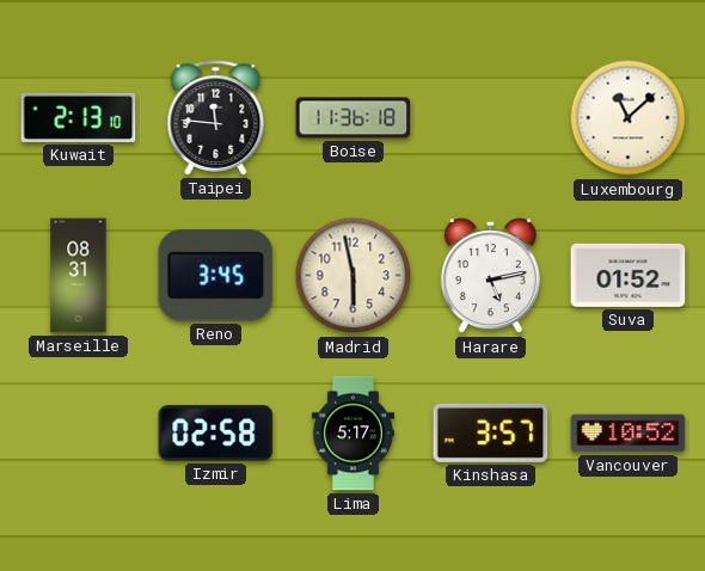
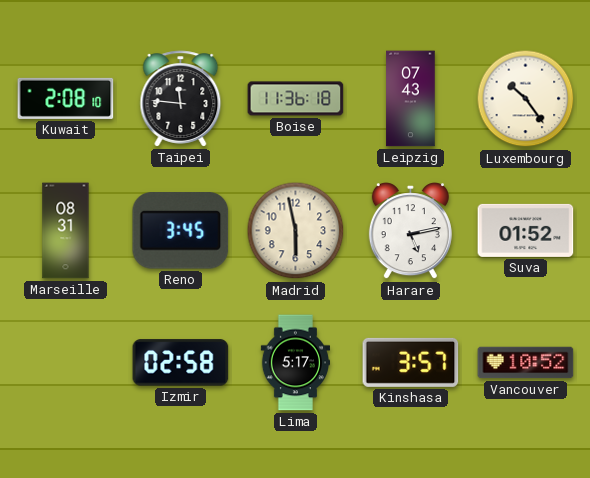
Kuwait: 2:13 -> 2:08
Leipzig: none -> 07:43
Luxembourg: 11:08 -> 10:24
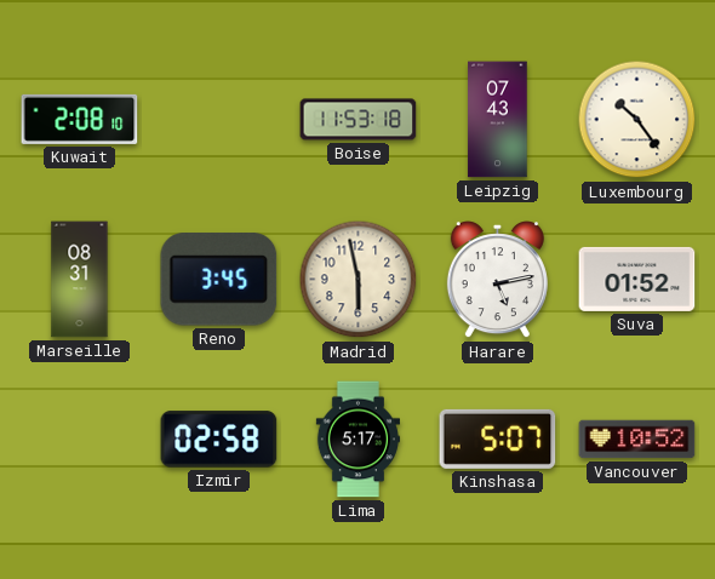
Taipei: 11:46 -> none
Boise: 11:36 -> 11:53
Kinshasa: 3:57 -> 5:07
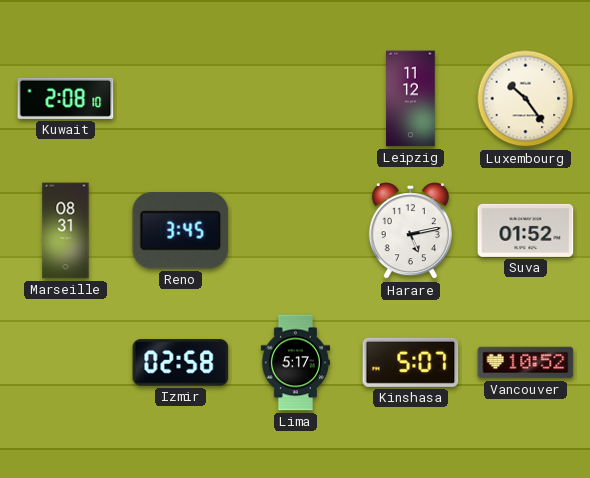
Boise: 11:53 -> none
Leipzig: 07:43 -> 11:12
Madrid: 5:58 -> none
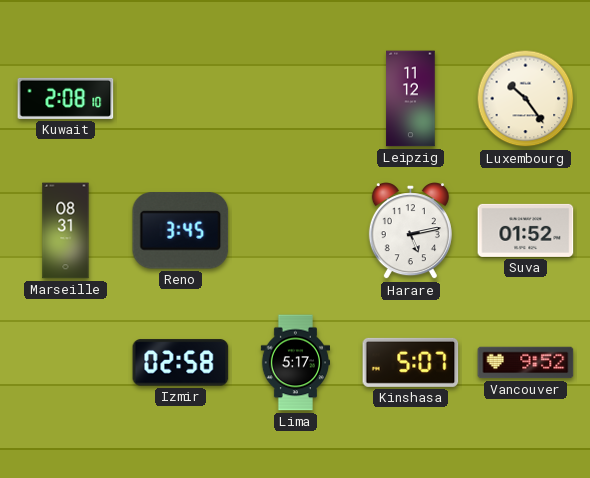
Vancouver: 10:52 -> 9:52
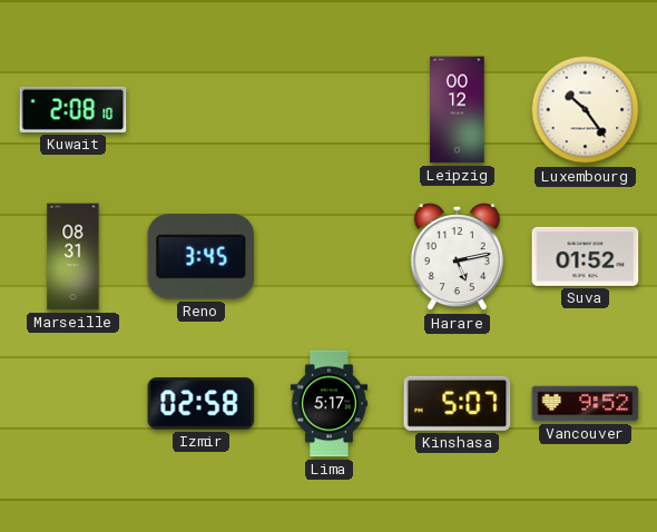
Leipzig: 11:12 -> 00:12
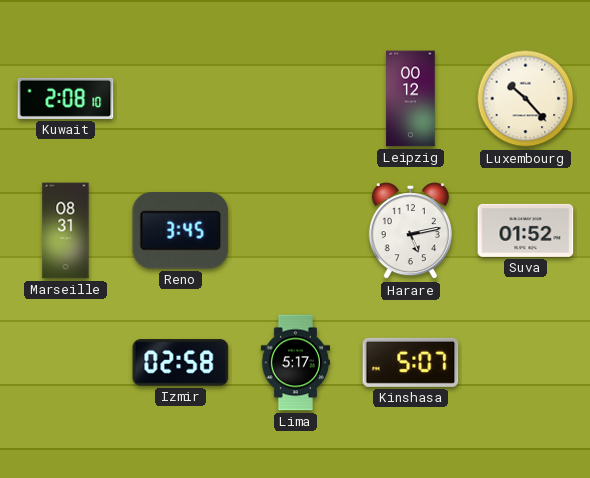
Luxembourg: 10:24 -> 10:23
Vancouver: 9:52 -> none
